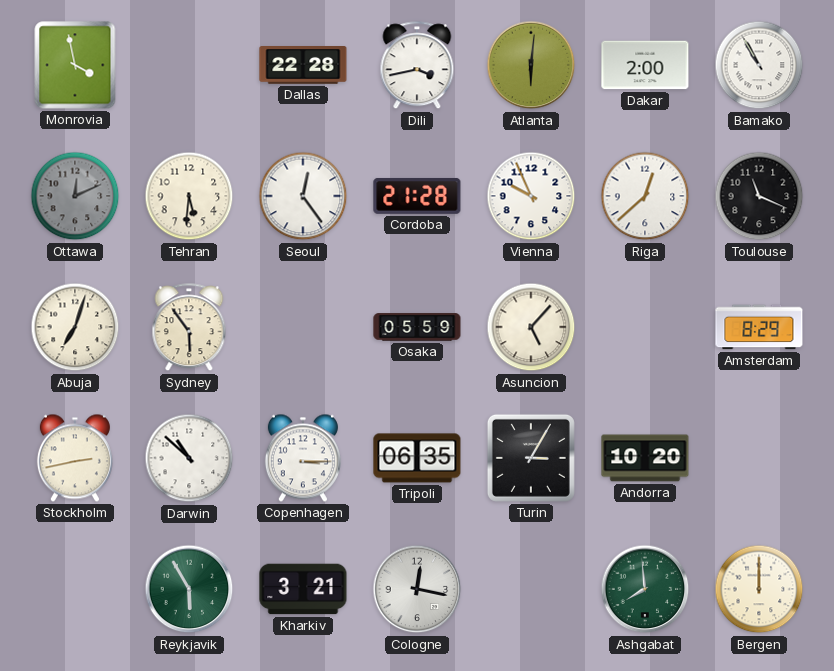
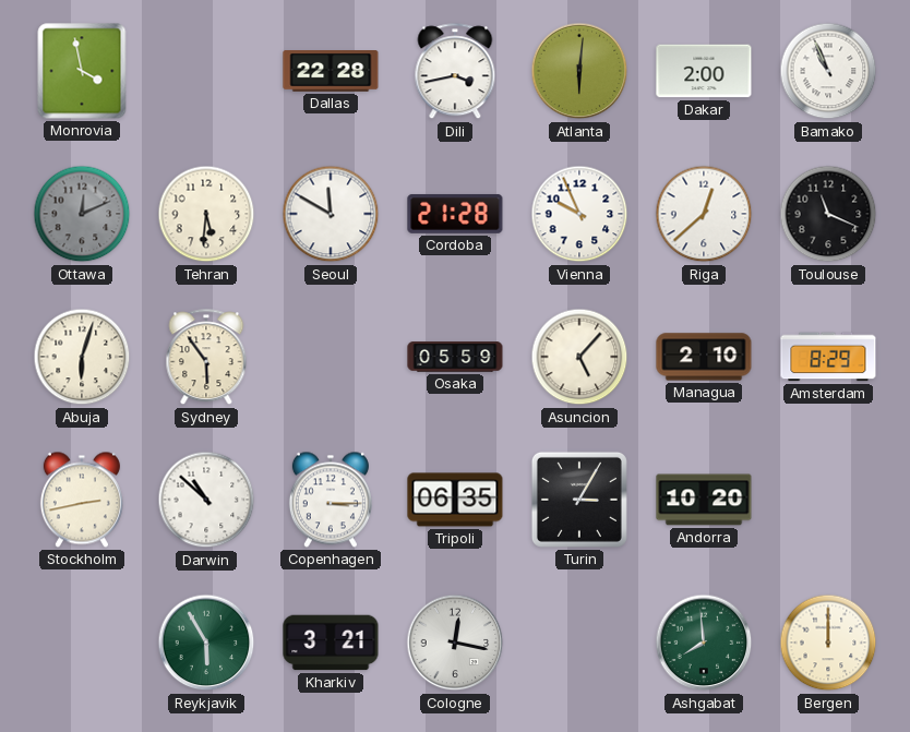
Bamako: 10:55 -> 10:56
Seoul: 12:24 -> 11:50
Abuja: 7:03 -> 6:03
Managua: none -> 2:10
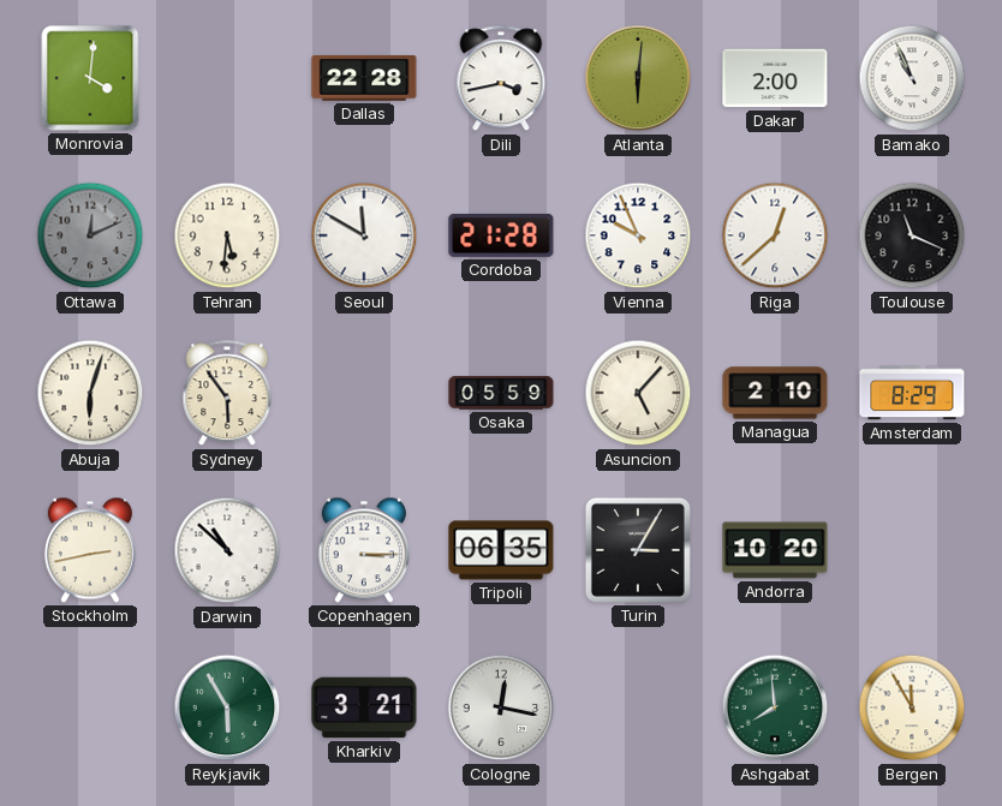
Monrovia: 3:58 -> 4:01
Bergen: 12:00 -> 11:55
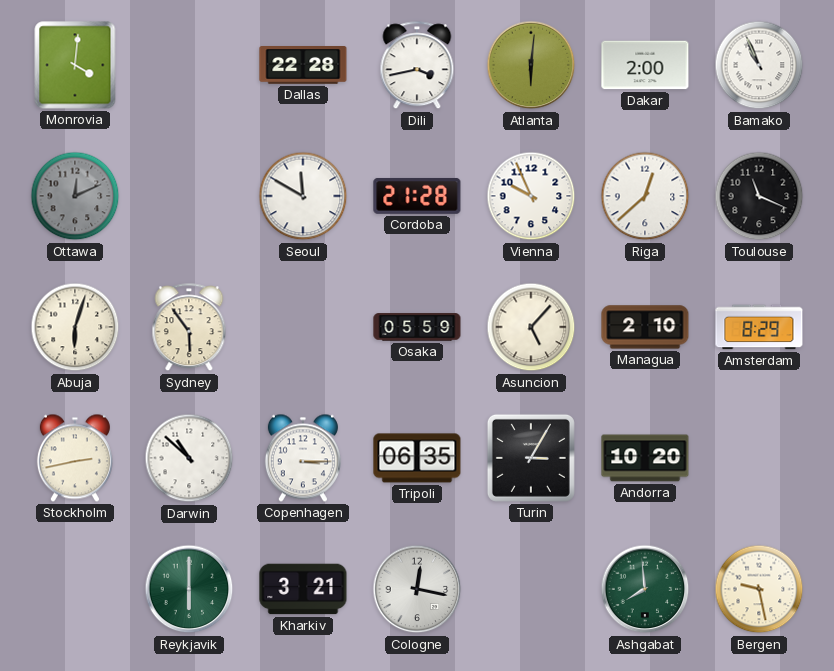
Tehran: 5:31 -> none
Reykjavik: 5:55 -> 6:00
Bergen: 11:55 -> 9:28
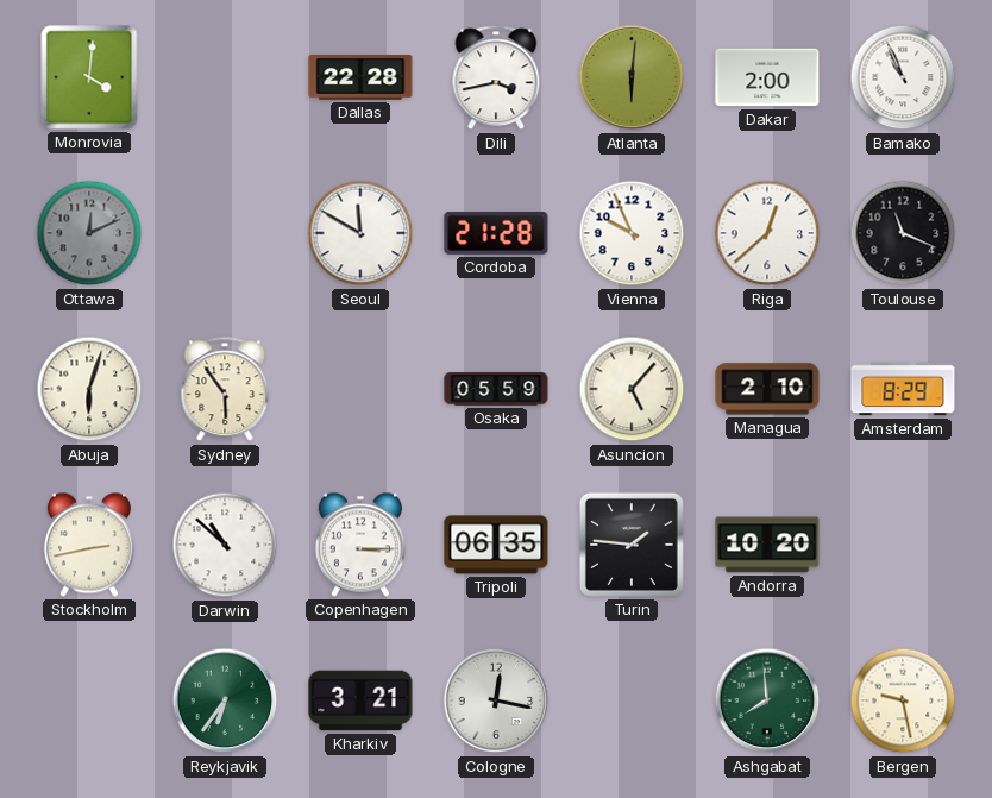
Turin: 3:05 -> 1:46
Reykjavik: 6:00 -> 6:36
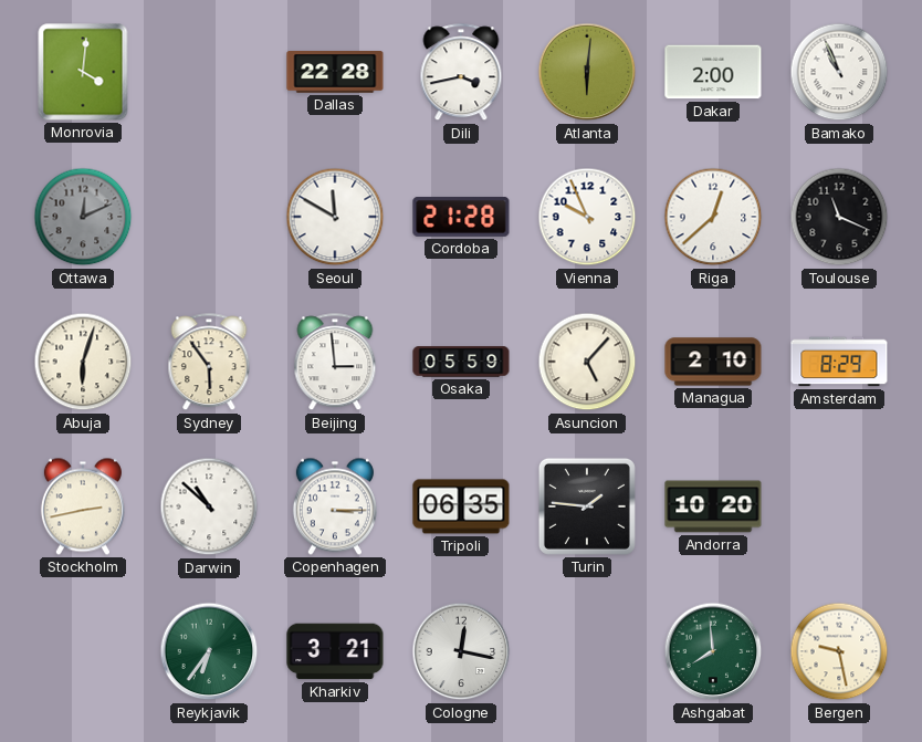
Beijing: none -> 2:59
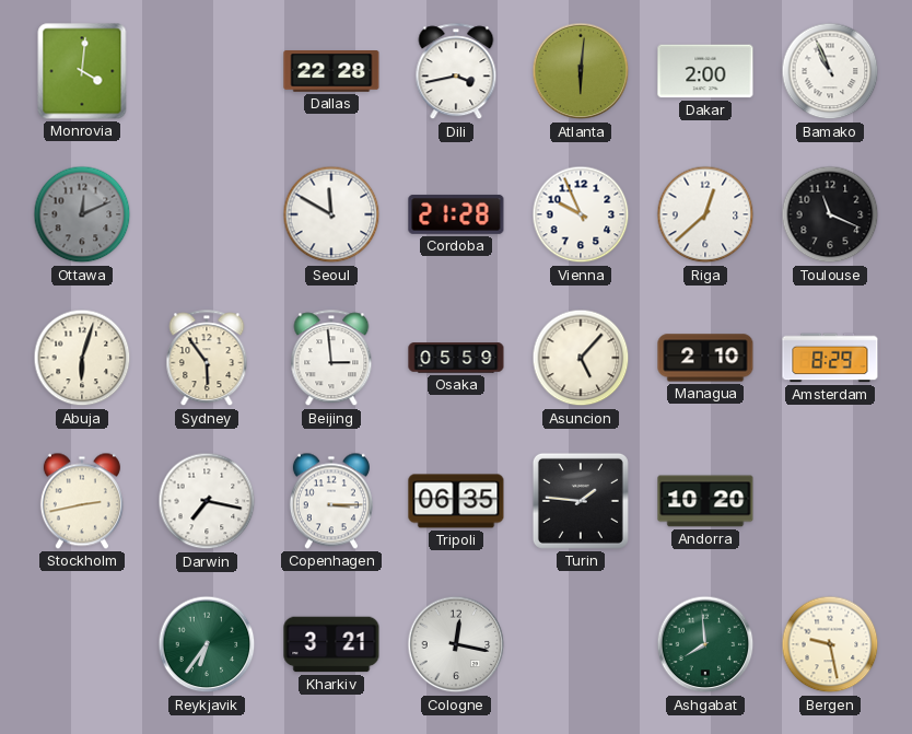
Darwin: 10:52 -> 7:17
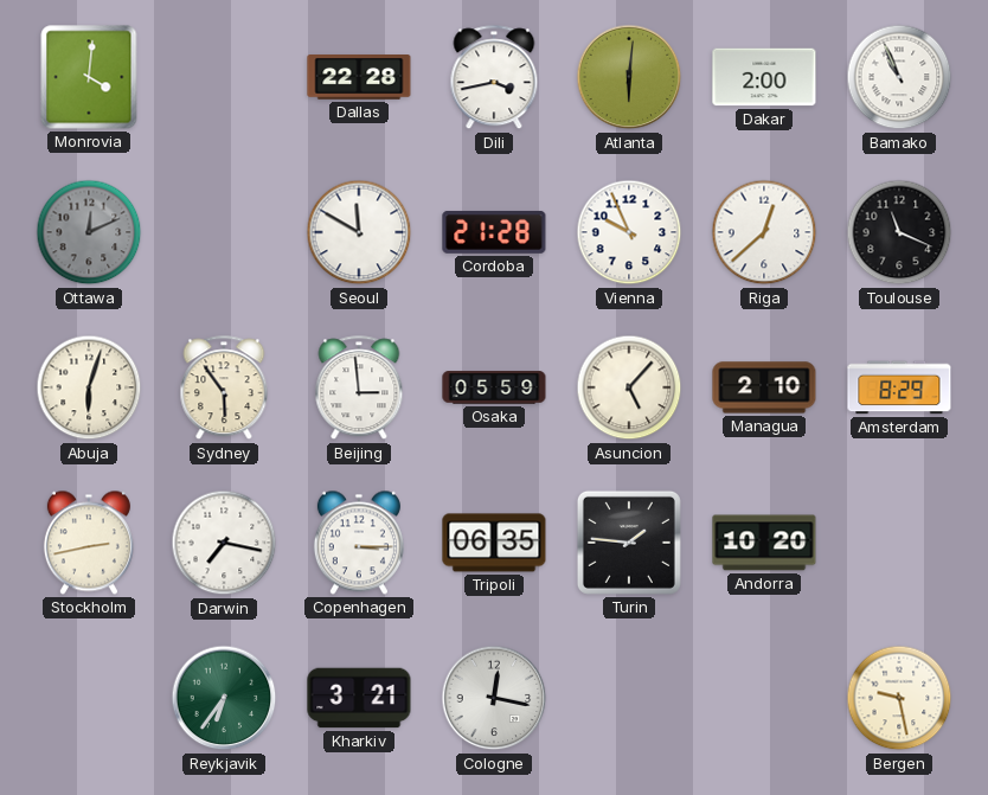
Ashgabat: 7:59 -> none
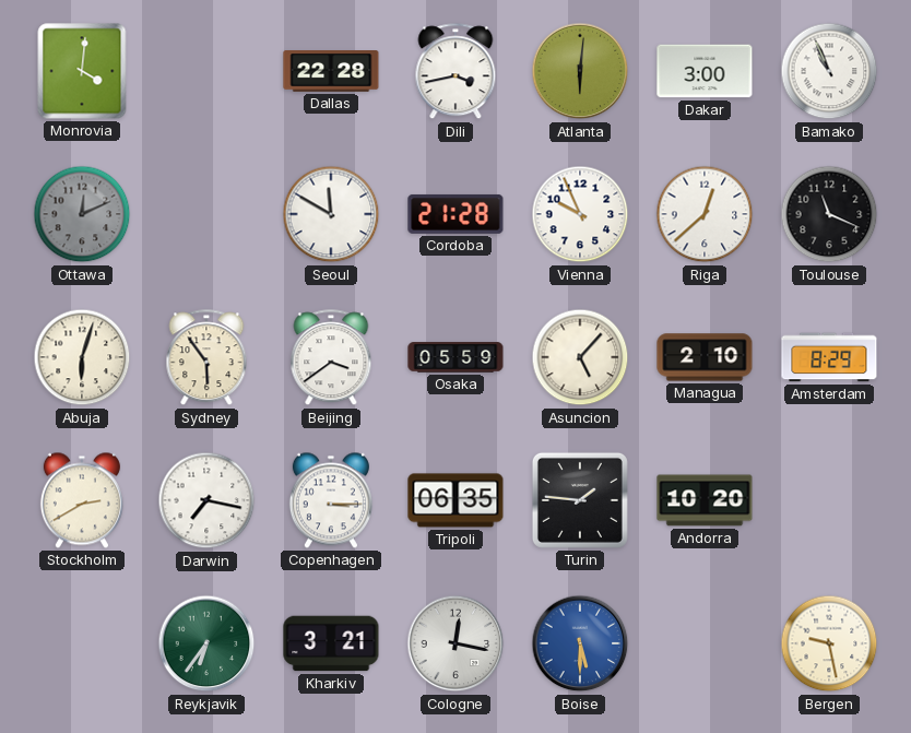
Dakar: 2:00 -> 3:00
Beijing: 2:59 -> 3:39
Stockholm: 2:43 -> 2:40
Boise: none -> 5:30
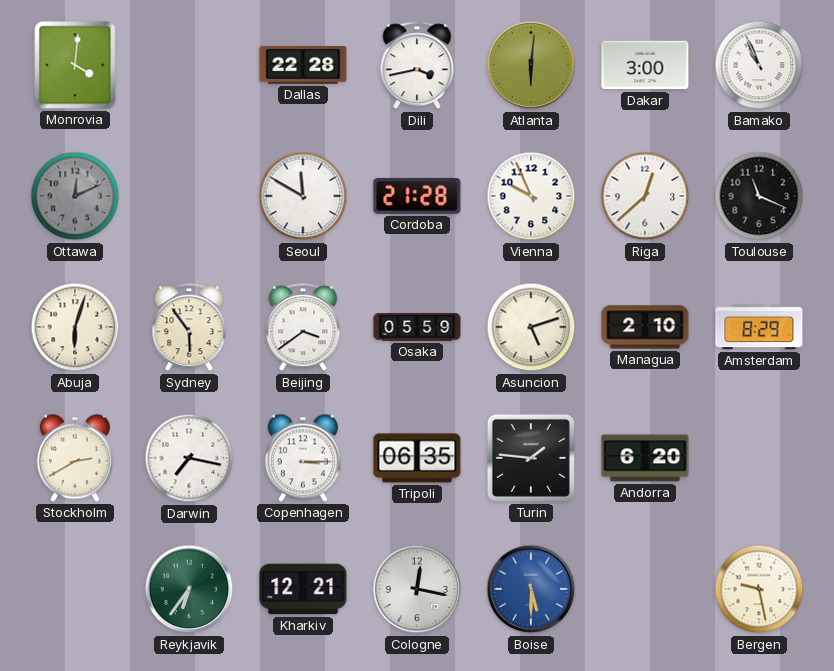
Asuncion: 5:07 -> 5:12
Andorra: 10:20 -> 6:20
Kharkiv: 3:21 -> 12:21
